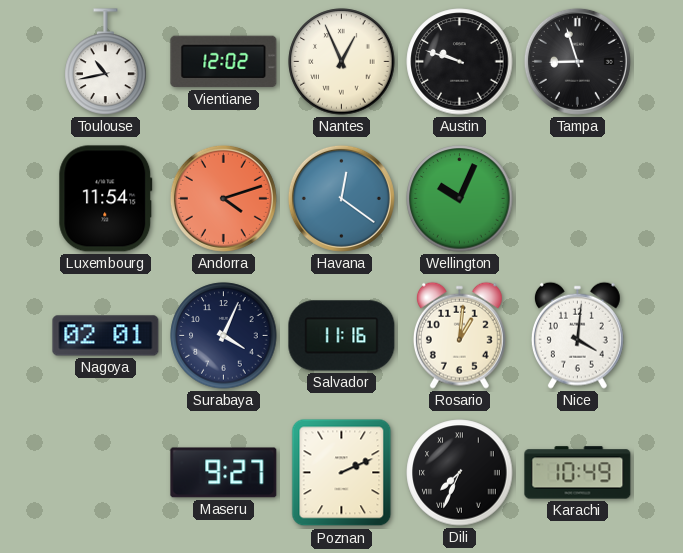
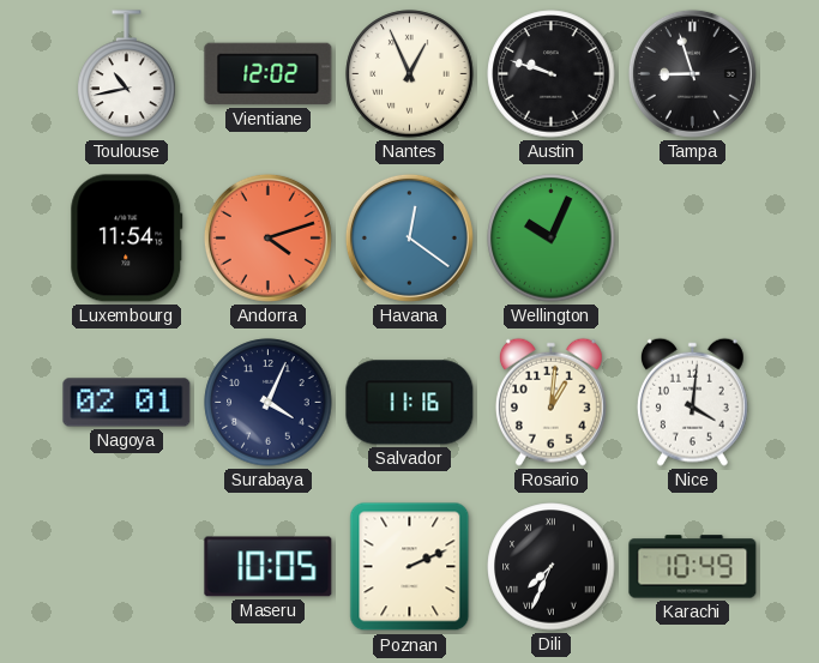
Maseru: 9:27 -> 10:05
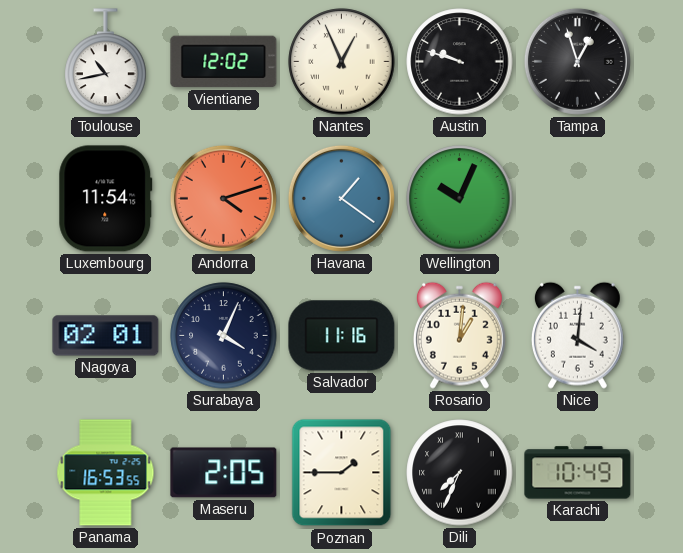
Tampa: 8:57 -> 12:57
Havana: 12:21 -> 1:21
Panama: none -> 16:53
Maseru: 10:05 -> 2:05
Poznan: 2:11 -> 1:45
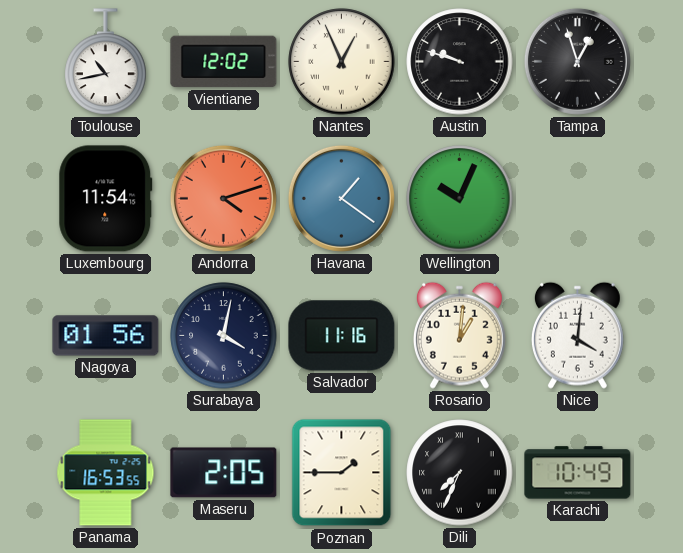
Nagoya: 02:01 -> 01:56
Surabaya: 4:04 -> 4:02
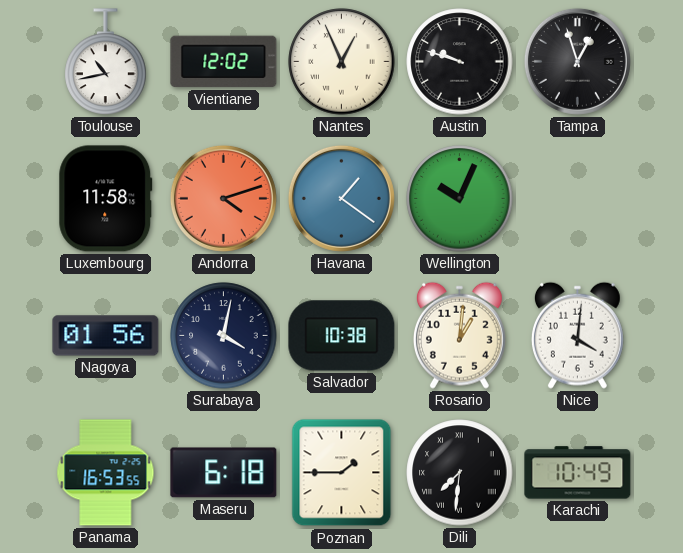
Luxembourg: 11:54 -> 11:58
Salvador: 11:16 -> 10:38
Maseru: 2:05 -> 6:18
Dili: 7:34 -> 7:31
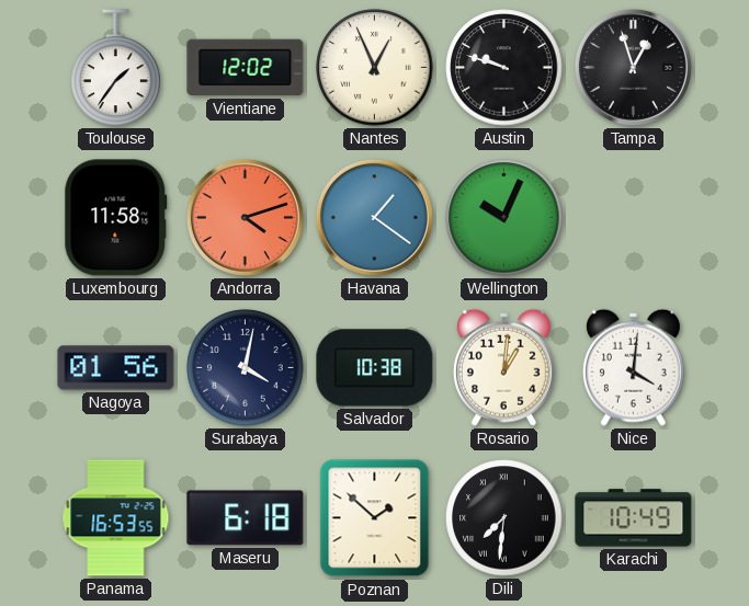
Toulouse: 10:43 -> 1:36
Poznan: 1:45 -> 1:52
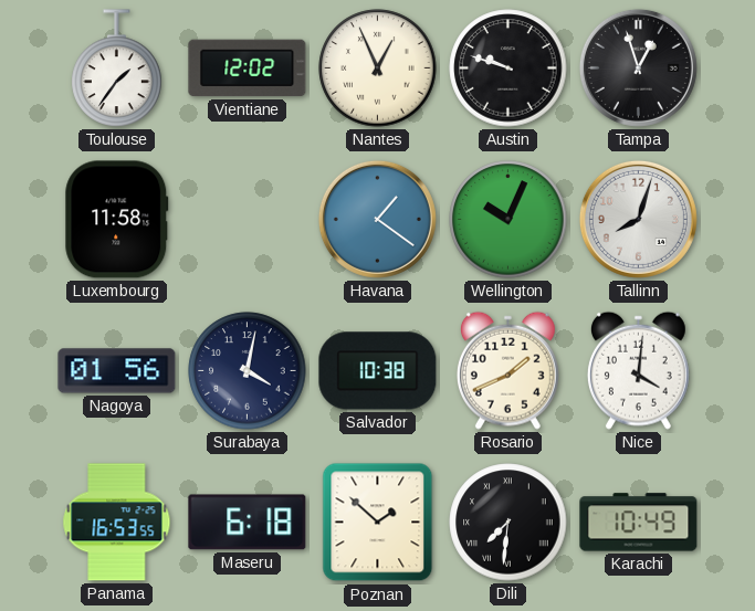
Andorra: 4:12 -> none
Tallinn: none -> 8:03
Rosario: 1:01 -> 1:41
